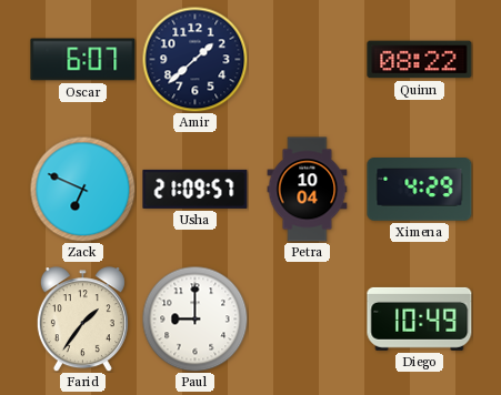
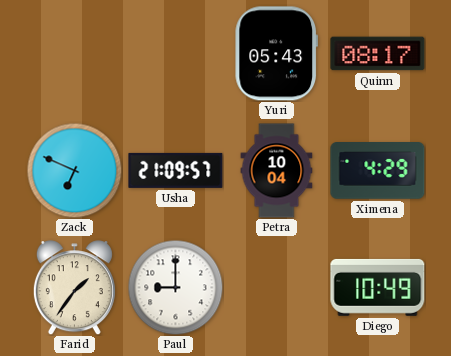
Oscar: 6:07 -> none
Amir: 1:38 -> none
Yuri: none -> 05:43
Quinn: 08:22 -> 08:17
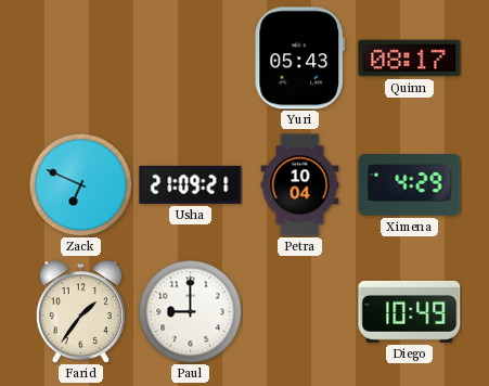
Usha: 21:09:57 -> 21:09:21
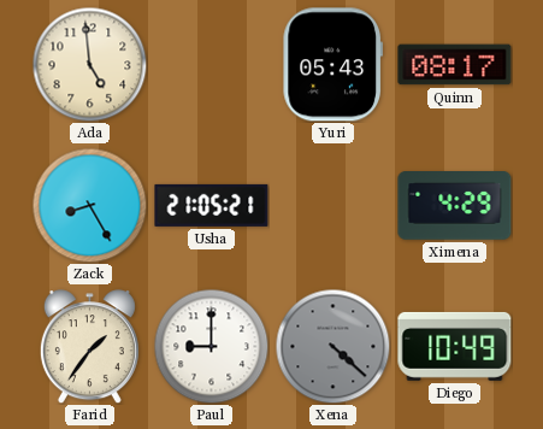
Ada: none -> 4:59
Zack: 6:49 -> 8:25
Usha: 21:09 -> 21:05
Petra: 10:04 -> none
Xena: none -> 4:22
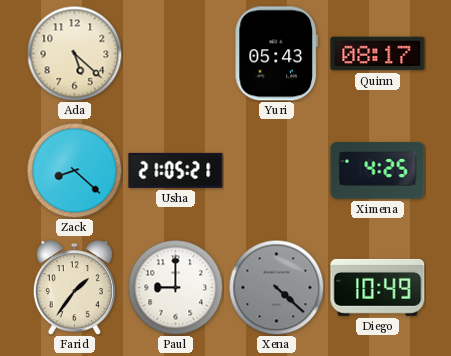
Ada: 4:59 -> 5:22
Zack: 8:25 -> 8:22
Ximena: 4:29 -> 4:25
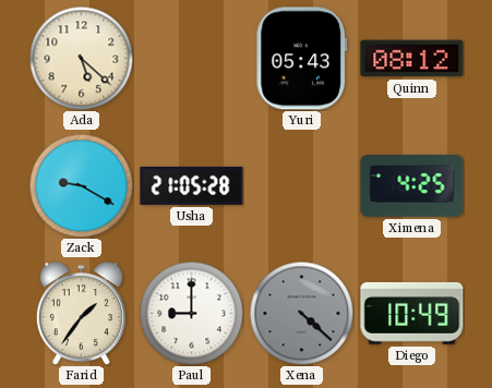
Quinn: 08:17 -> 08:12
Zack: 8:22 -> 9:20
Usha: 21:05:21 -> 21:05:28
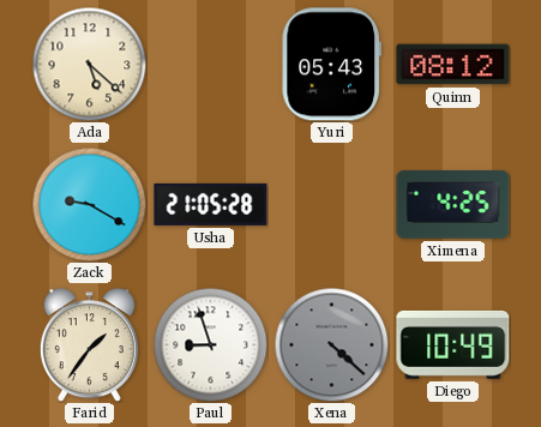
Paul: 9:00 -> 8:57
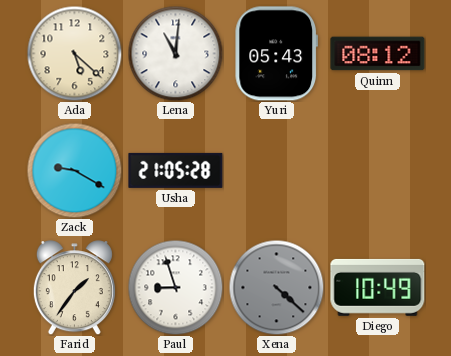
Lena: none -> 11:01
Ximena: 4:25 -> none
